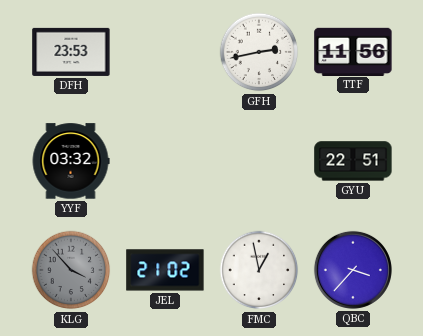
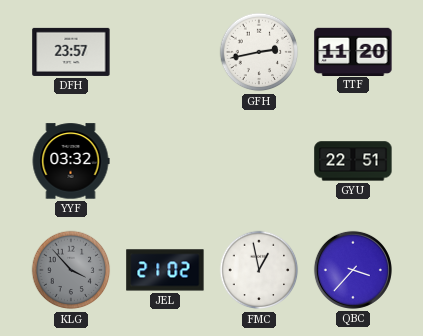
DFH: 23:53 -> 23:57
TTF: 11:56 -> 11:20
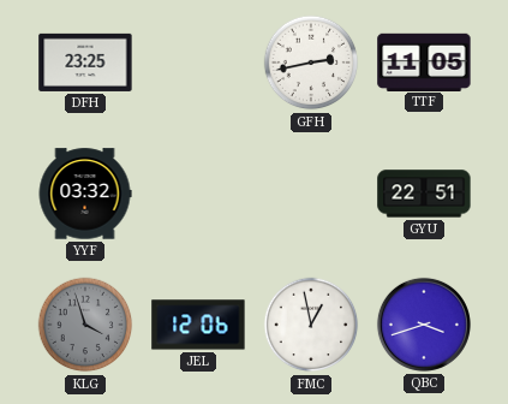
DFH: 23:57 -> 23:25
TTF: 11:20 -> 11:05
KLG: 3:53 -> 3:57
JEL: 21:02 -> 12:06
QBC: 3:37 -> 3:42
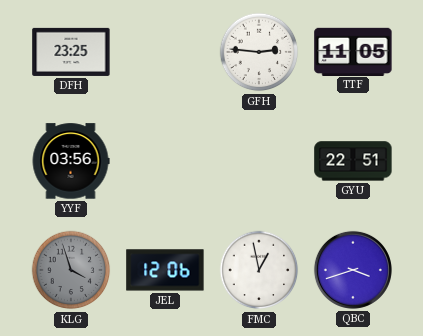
GFH: 2:43 -> 2:46
YYF: 03:32 -> 03:56
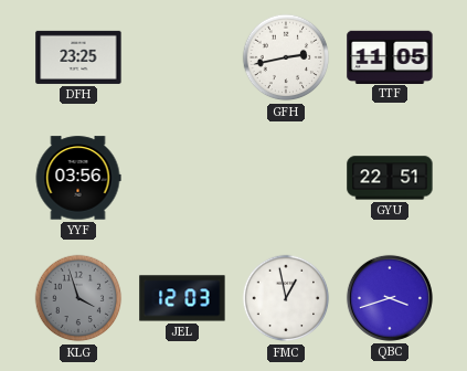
GFH: 2:46 -> 2:43
JEL: 12:06 -> 12:03
